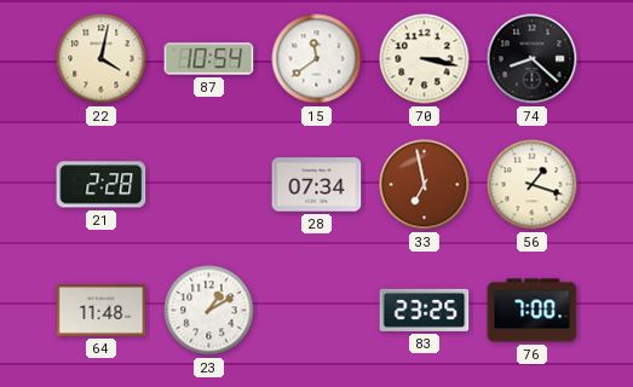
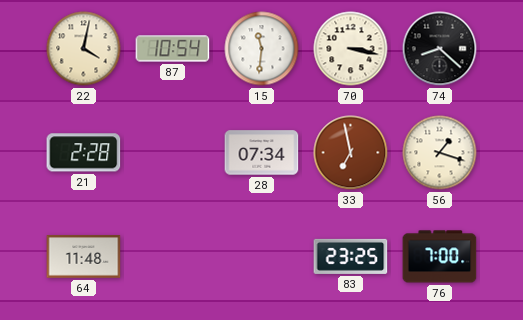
15: 11:39 -> 11:31
23: 1:10 -> none
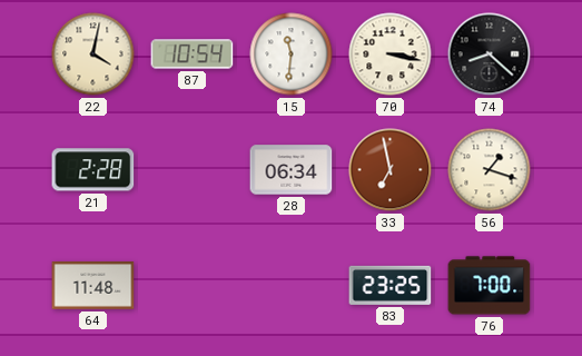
28: 07:34 -> 06:34
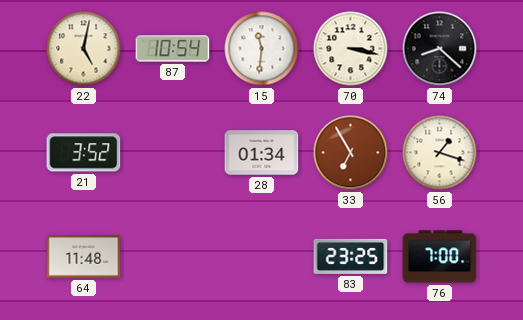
22: 4:02 -> 5:02
21: 2:28 -> 3:52
28: 06:34 -> 01:34
33: 6:58 -> 6:55
